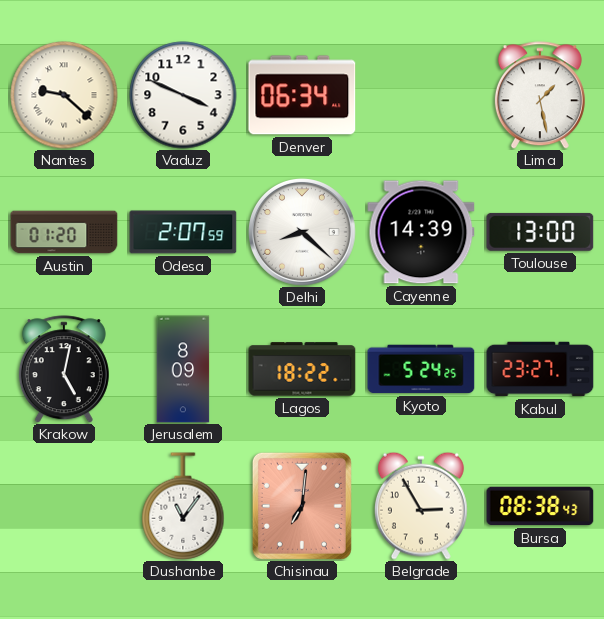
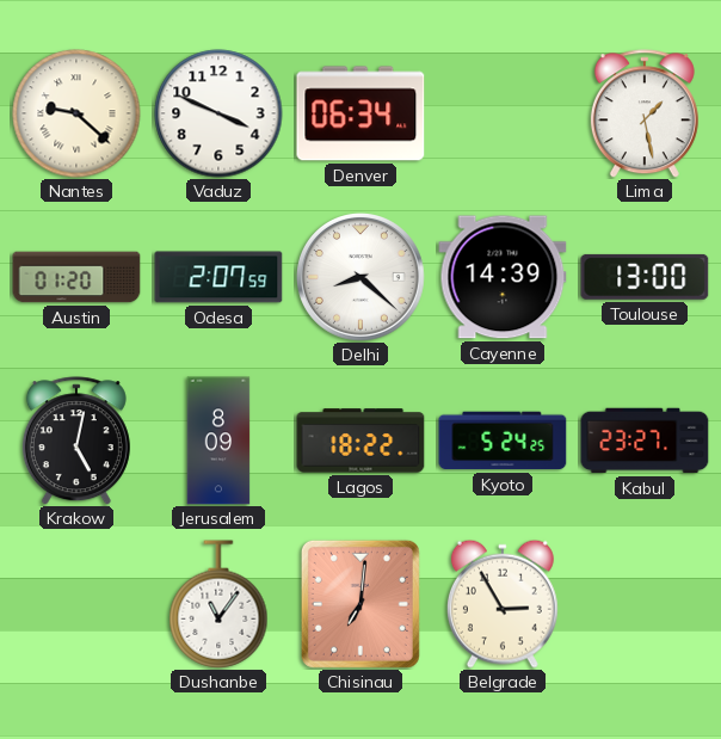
Bursa: 08:38 -> none
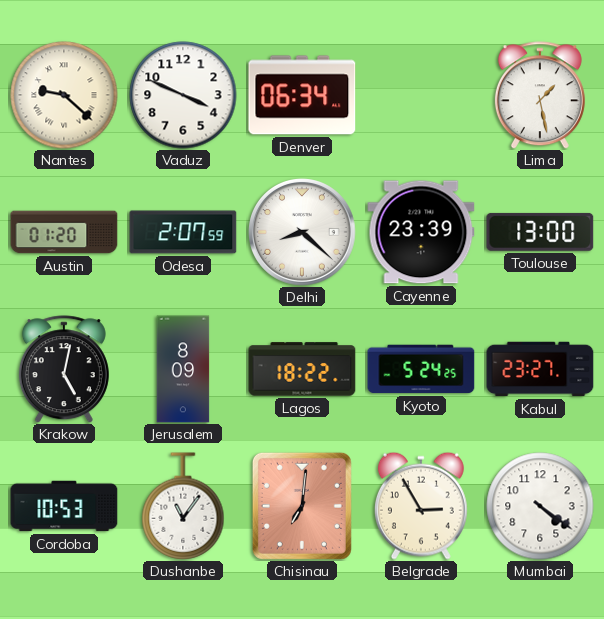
Cayenne: 14:39 -> 23:39
Cordoba: none -> 10:53
Mumbai: none -> 4:21
